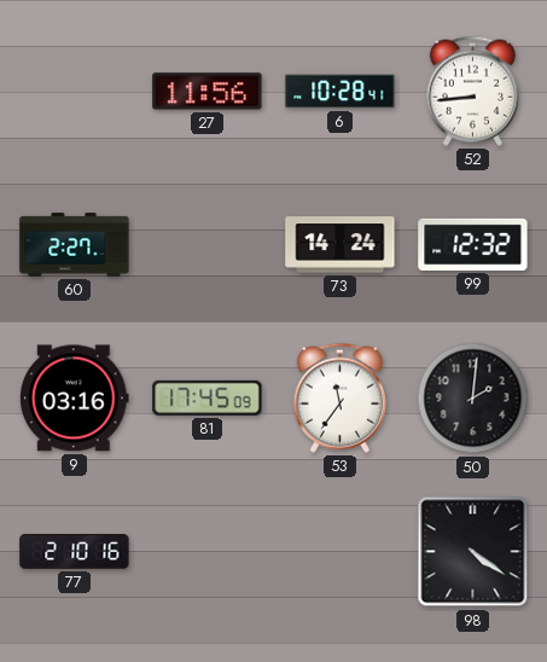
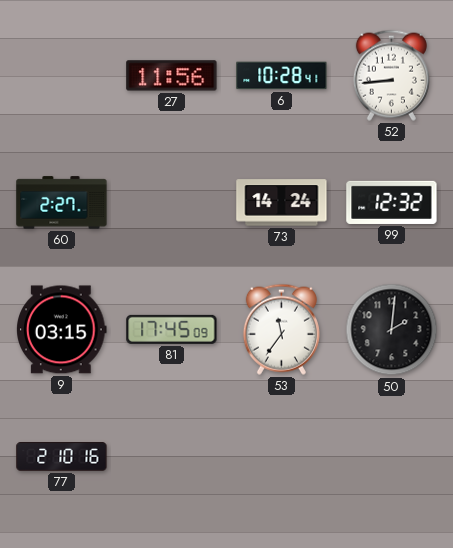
9: 03:16 -> 03:15
98: 4:21 -> none
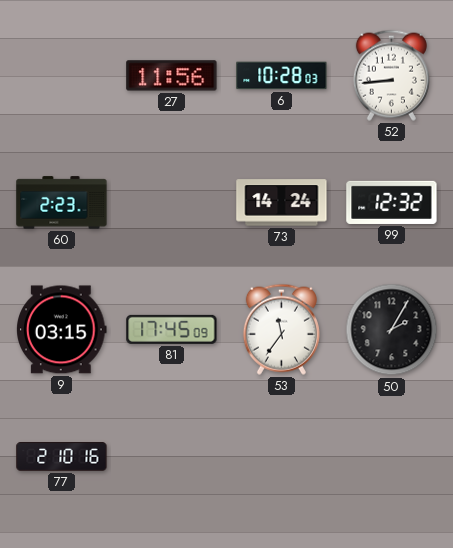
6: 10:28:41 -> 10:28:03
60: 2:27 -> 2:23
50: 2:01 -> 2:05
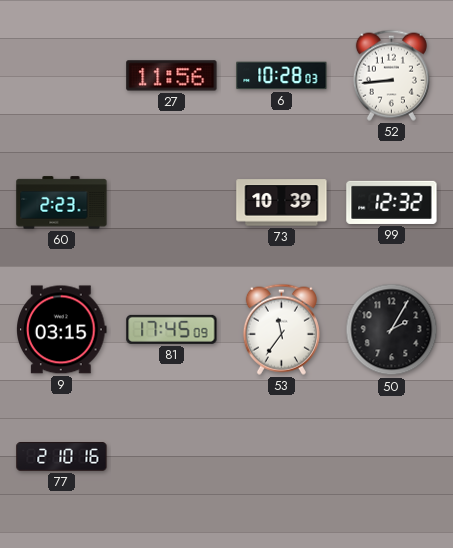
73: 14:24 -> 10:39
